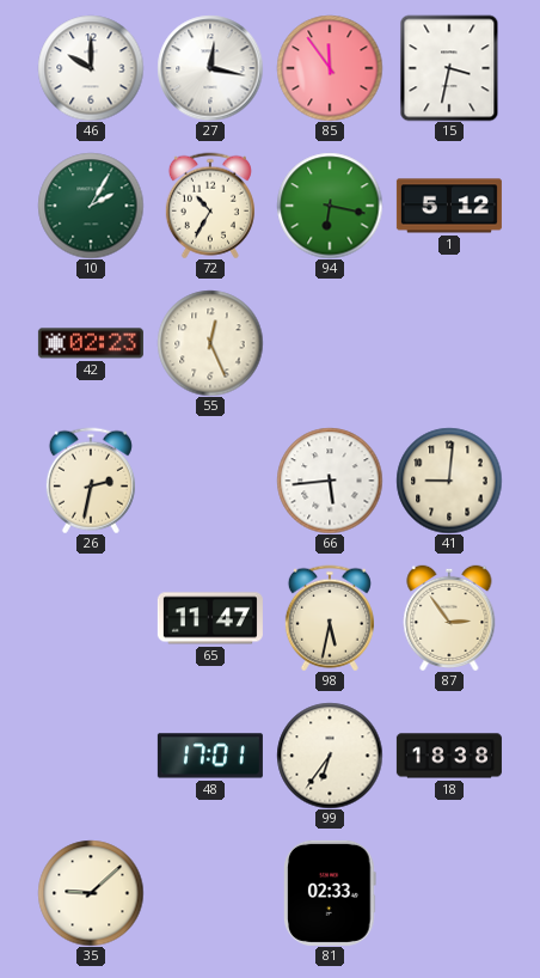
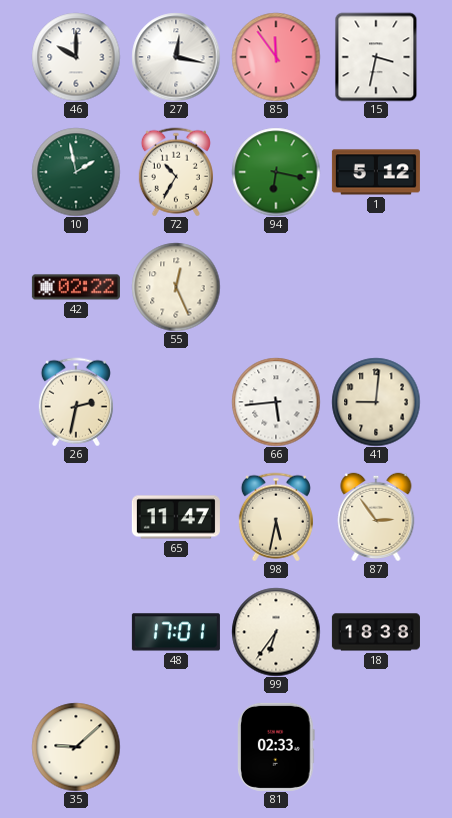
10: 2:05 -> 1:58
42: 02:23 -> 02:22
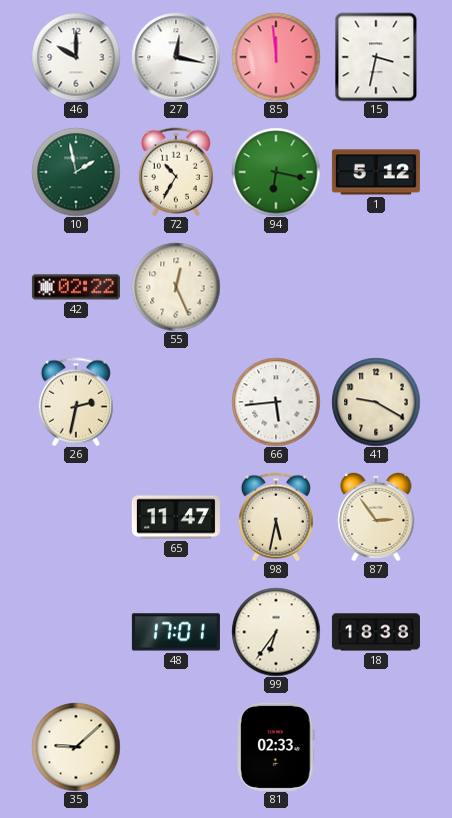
85: 11:54 -> 11:59
41: 9:01 -> 9:20
